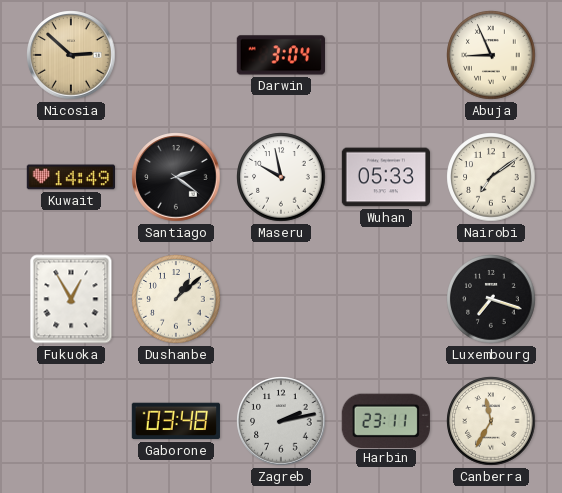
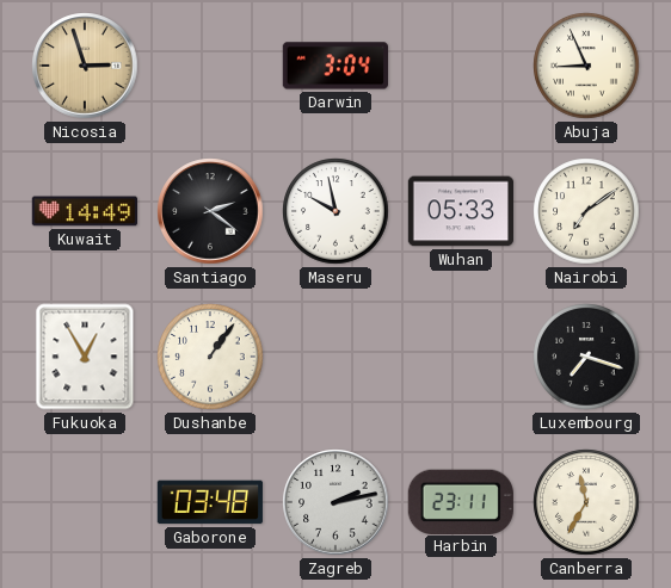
Nicosia: 2:52 -> 2:57
Dushanbe: 1:08 -> 1:06
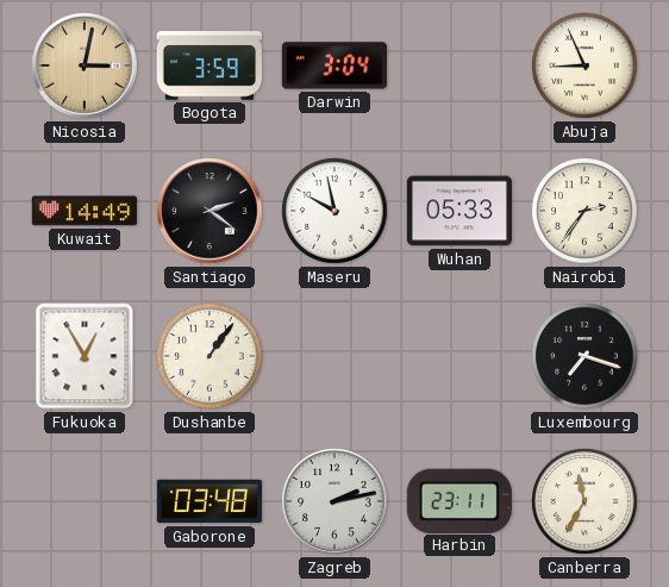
Nicosia: 2:57 -> 3:02
Bogota: none -> 3:59
Nairobi: 7:09 -> 2:36
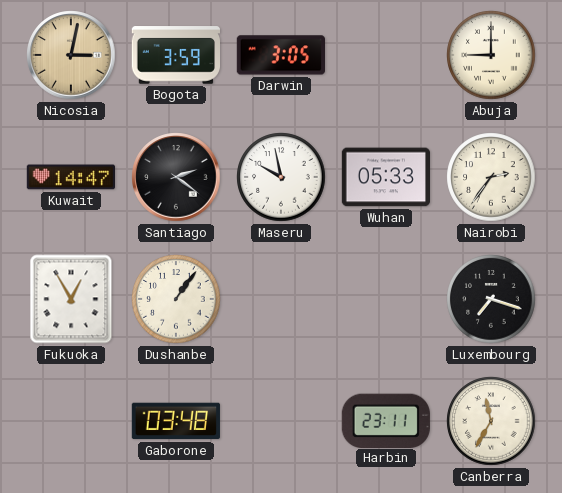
Darwin: 3:04 -> 3:05
Abuja: 8:56 -> 9:00
Kuwait: 14:49 -> 14:47
Zagreb: 2:13 -> none
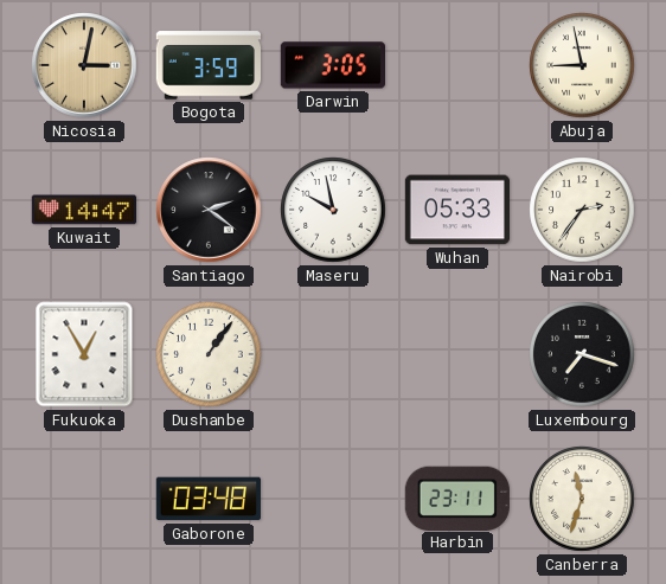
Abuja: 9:00 -> 8:58
Canberra: 11:35 -> 11:33
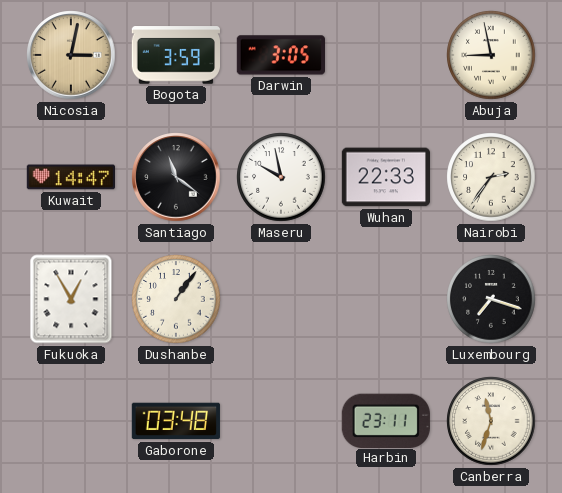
Santiago: 2:21 -> 11:21
Wuhan: 05:33 -> 22:33
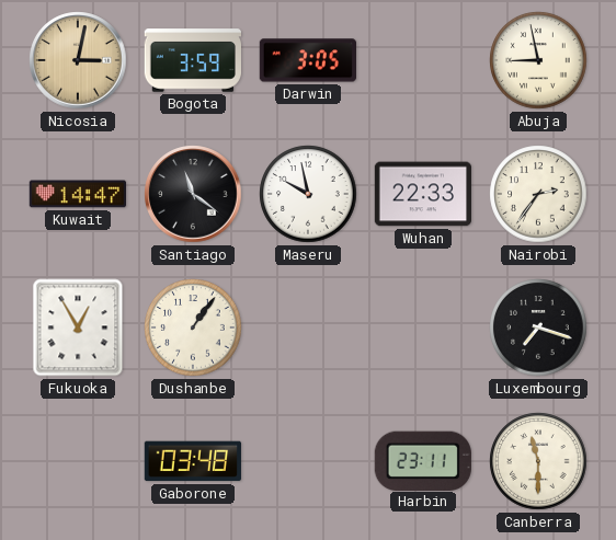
Canberra: 11:33 -> 11:30
